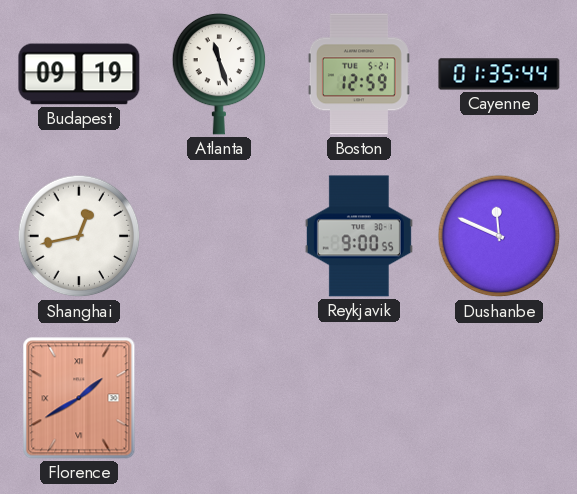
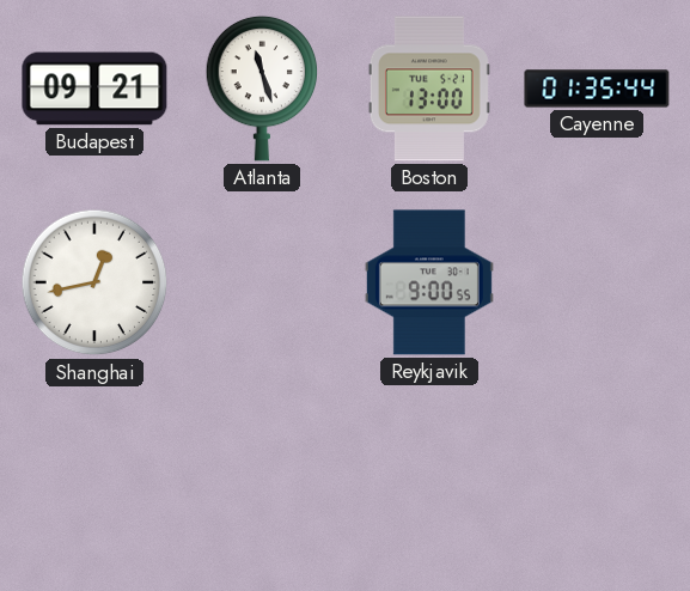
Budapest: 09:19 -> 09:21
Boston: 12:59 -> 13:00
Dushanbe: 11:49 -> none
Florence: 1:40 -> none
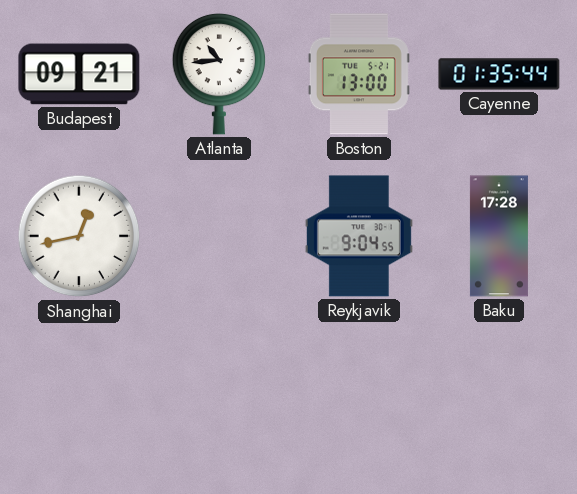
Atlanta: 11:27 -> 10:44
Reykjavik: 9:00 -> 9:04
Baku: none -> 17:28
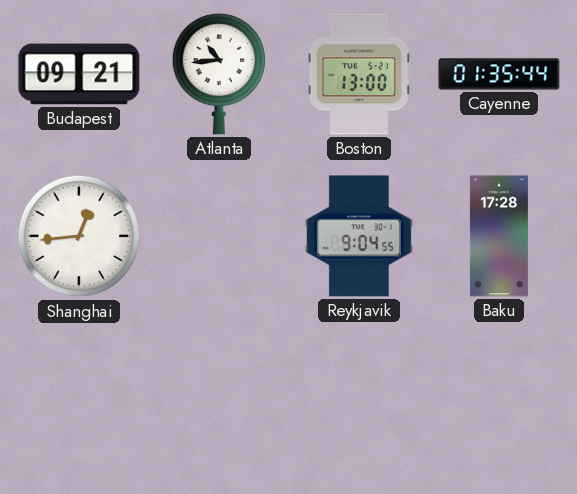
Shanghai: 12:43 -> 12:44
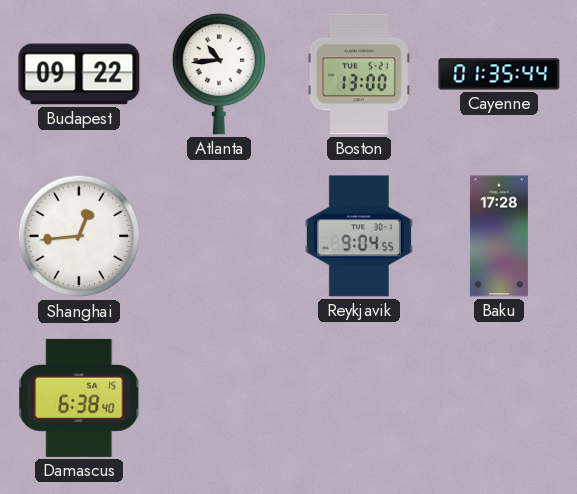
Budapest: 09:21 -> 09:22
Damascus: none -> 6:38
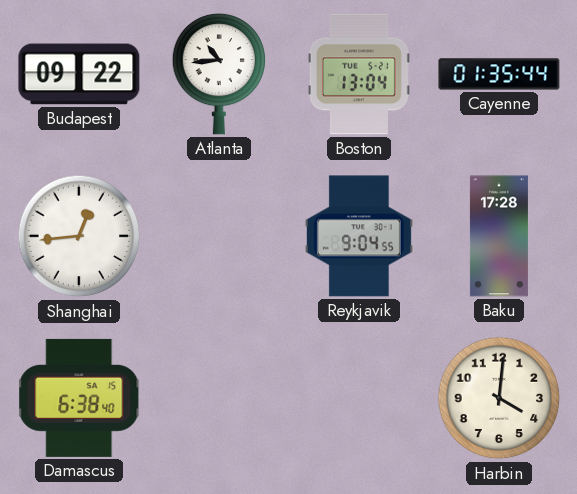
Boston: 13:00 -> 13:04
Harbin: none -> 4:01
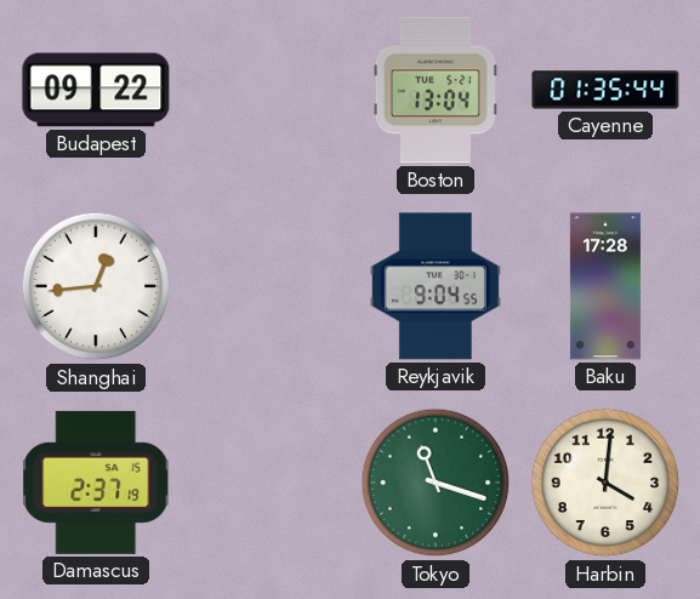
Atlanta: 10:44 -> none
Damascus: 6:38 -> 2:37
Tokyo: none -> 11:18
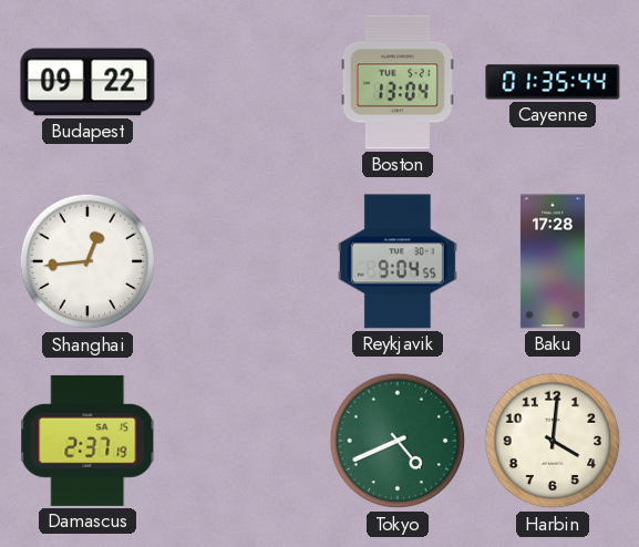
Tokyo: 11:18 -> 4:41
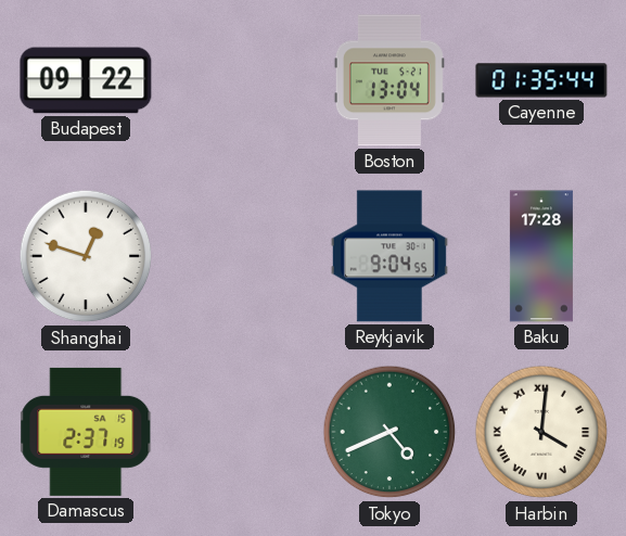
Shanghai: 12:44 -> 12:48
Harbin numerals: Arabic -> Roman
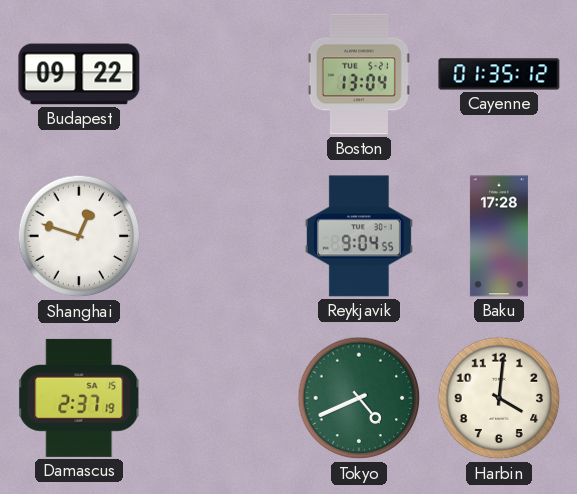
Cayenne: 01:35:44 -> 01:35:12
Harbin numerals: Roman -> Arabic
